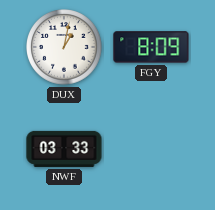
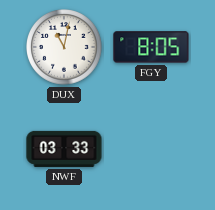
DUX: 1:02 -> 11:02
FGY: 8:09 -> 8:05
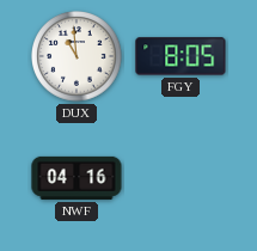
DUX: 11:02 -> 10:59
NWF: 03:33 -> 04:16
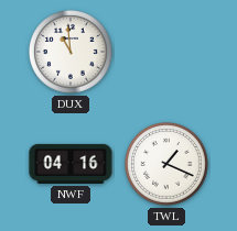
FGY: 8:05 -> none
TWL: none -> 1:19
